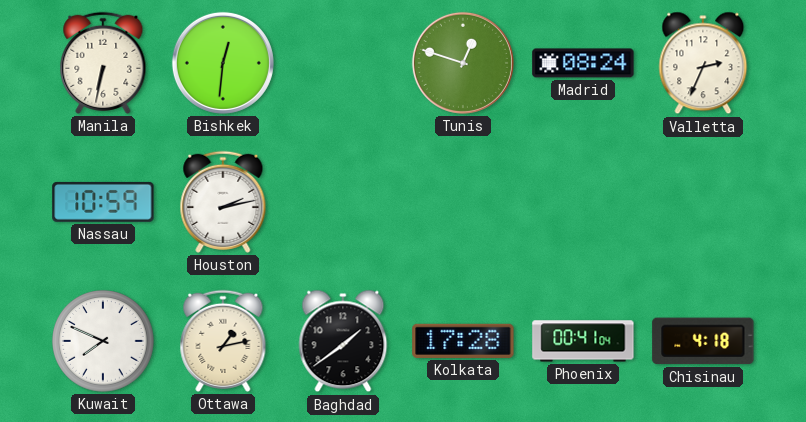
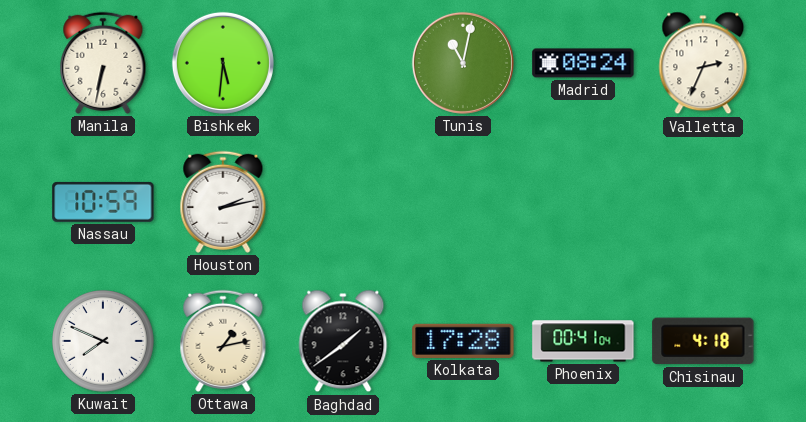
Bishkek: 12:31 -> 5:31
Tunis: 12:48 -> 11:02
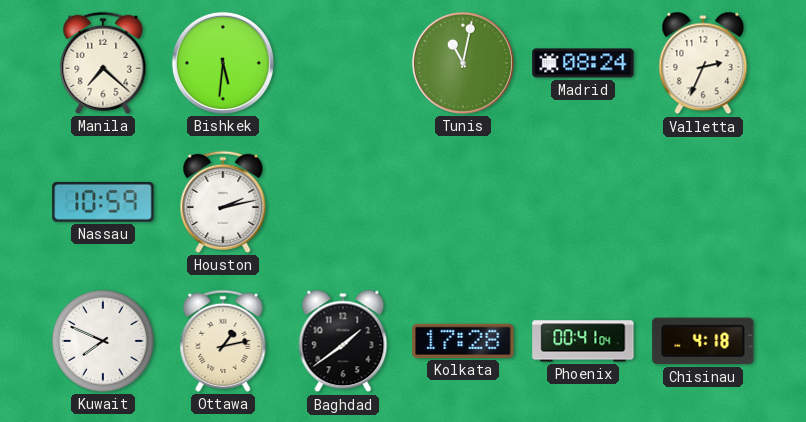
Manila: 6:32 -> 7:22
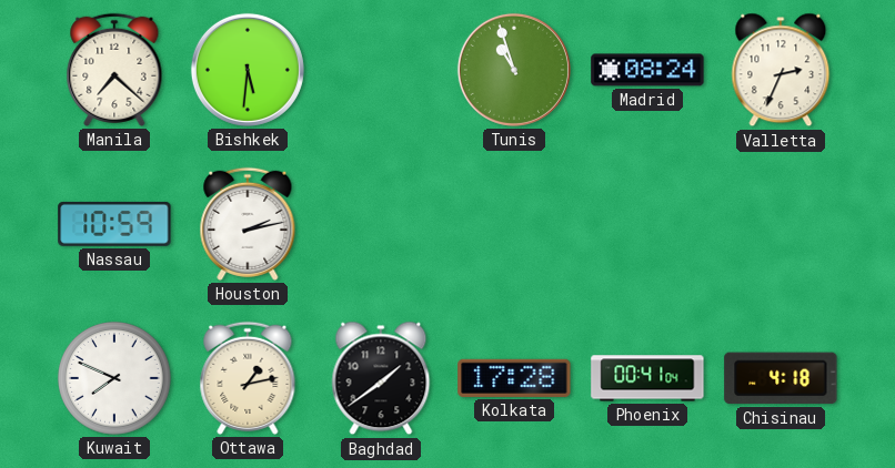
Tunis: 11:02 -> 10:57
